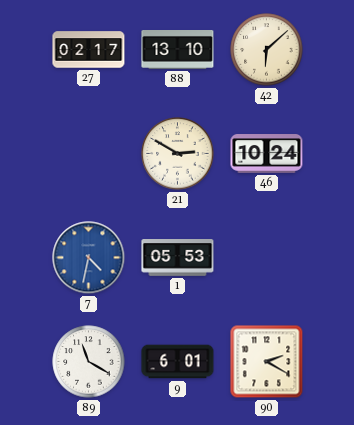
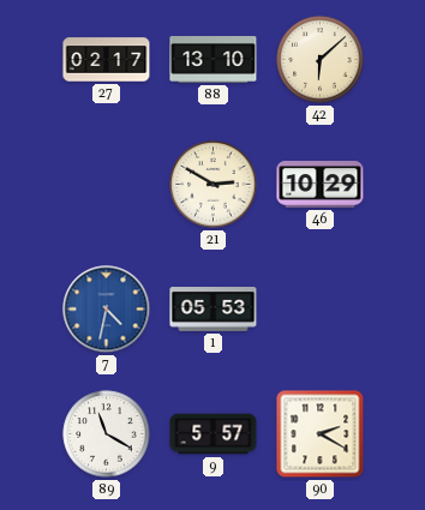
46: 10:24 -> 10:29
9: 6:01 -> 5:57
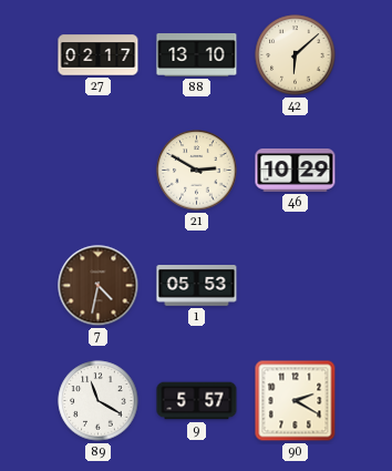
7 dial: blue -> brown
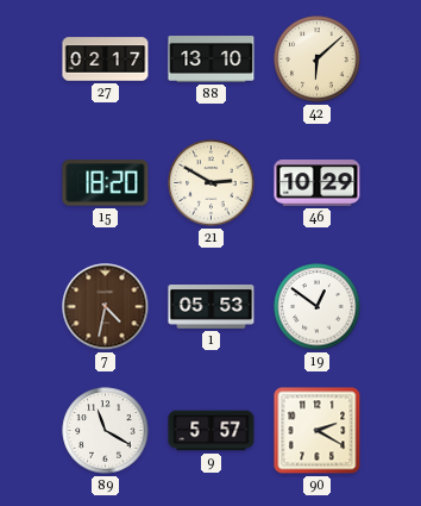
15: none -> 18:20
19: none -> 12:51
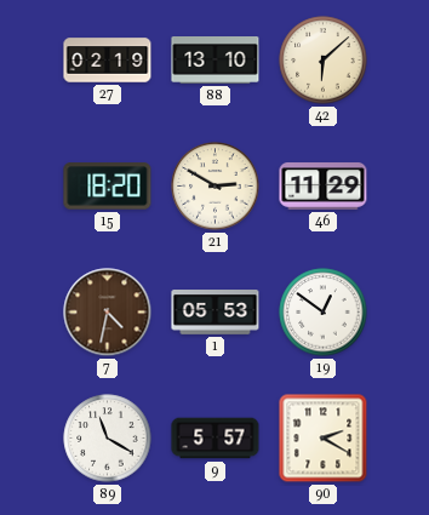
27: 02:17 -> 02:19
46: 10:29 -> 11:29
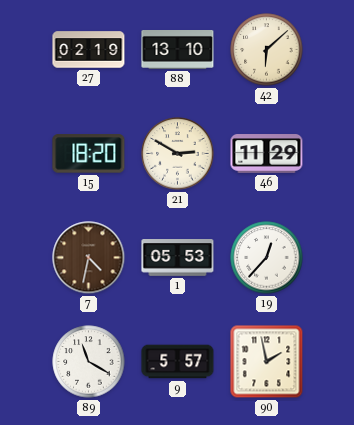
19: 12:51 -> 12:37
90: 2:20 -> 1:58
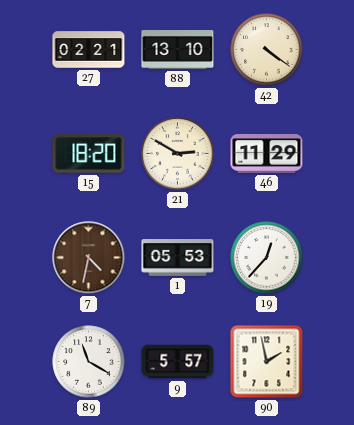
27: 02:19 -> 02:21
42: 6:08 -> 4:21
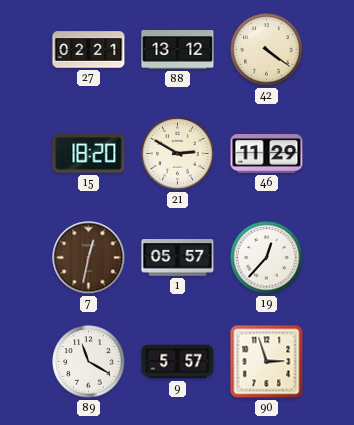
88: 13:10 -> 13:12
7: 4:32 -> 12:32
1: 05:53 -> 05:57
90: 1:58 -> 2:57
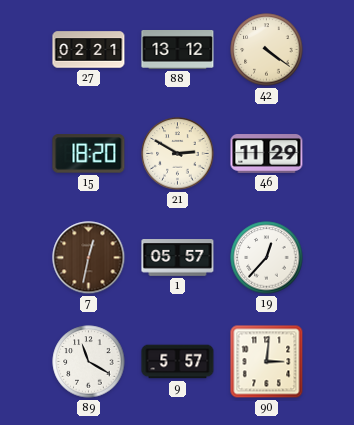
90: 2:57 -> 3:01
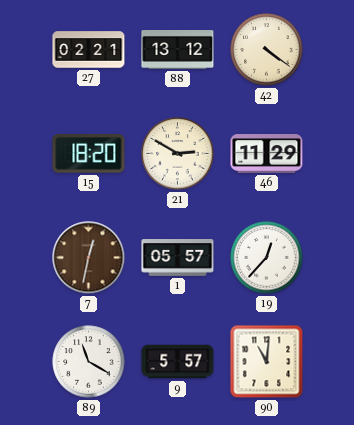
90: 3:01 -> 11:01
